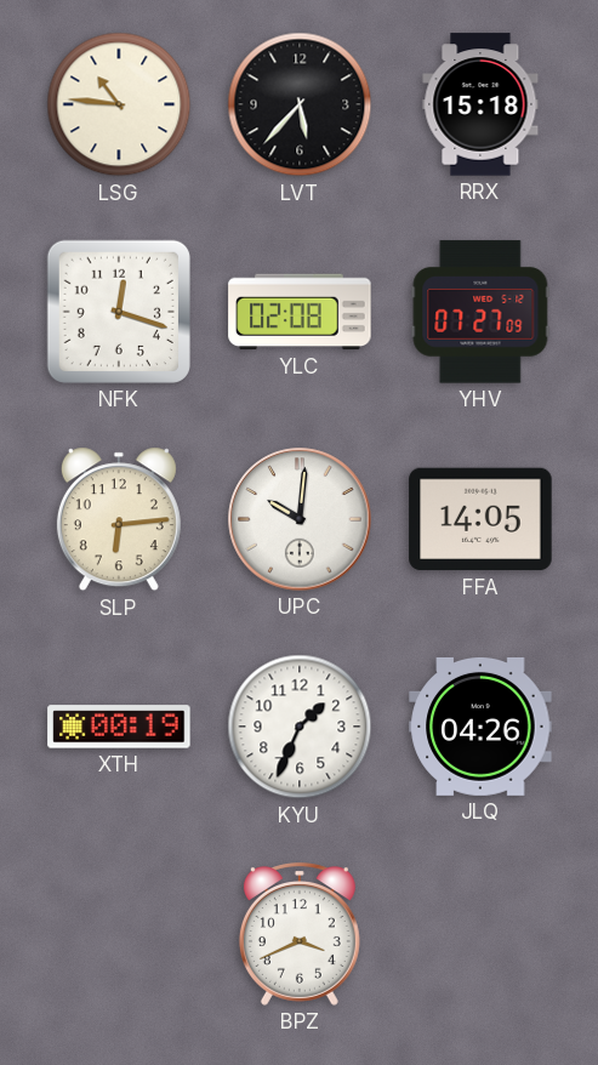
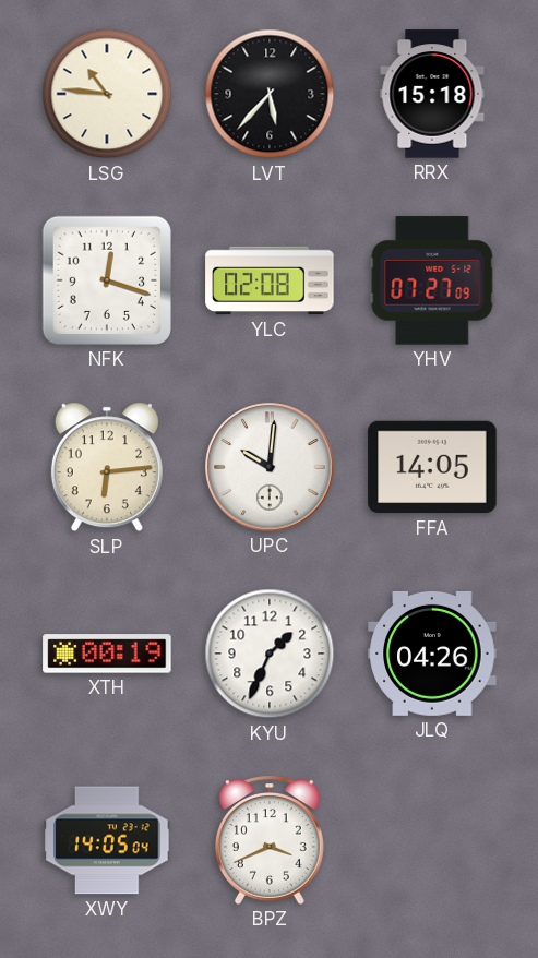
XWY: none -> 14:05
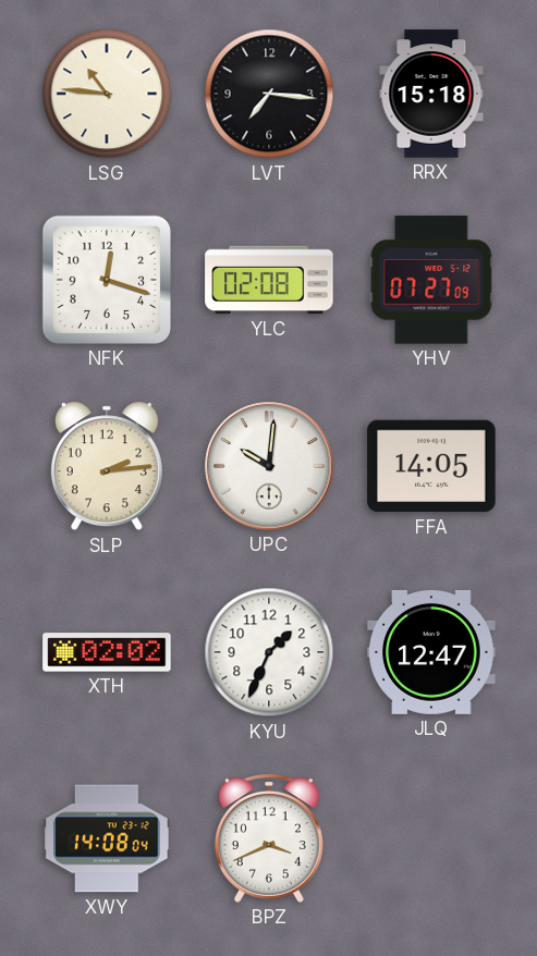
LVT: 5:37 -> 7:16
SLP: 6:14 -> 2:14
XTH: 00:19 -> 02:02
JLQ: 04:26 -> 12:47
XWY: 14:05 -> 14:08
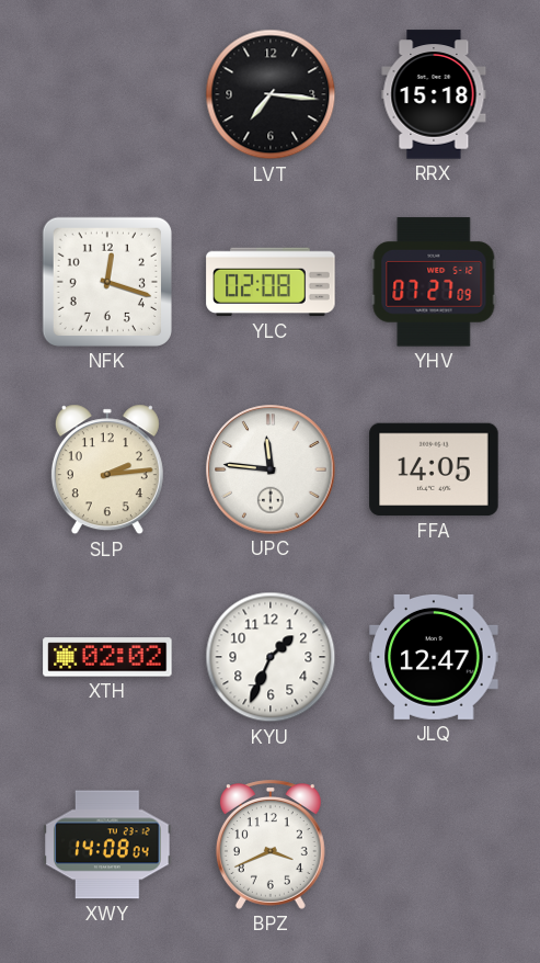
LSG: 10:46 -> none
UPC: 10:01 -> 11:46
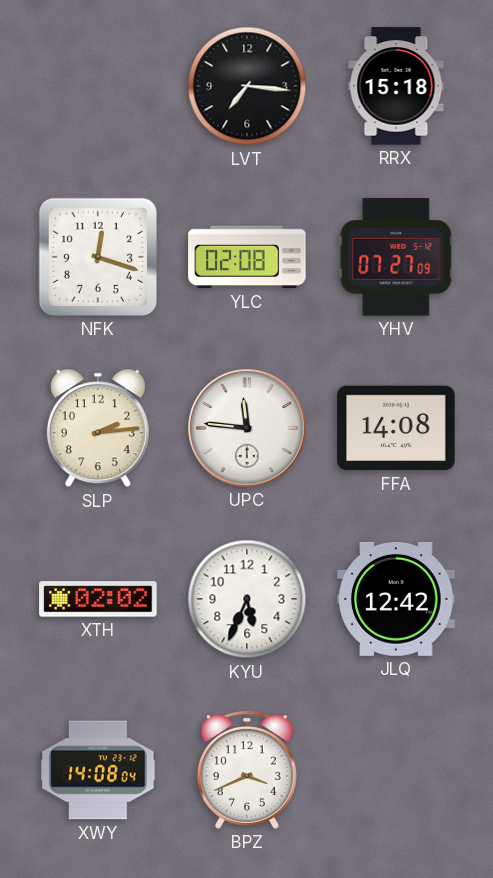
FFA: 14:05 -> 14:08
KYU: 1:34 -> 5:34
JLQ: 12:47 -> 12:42
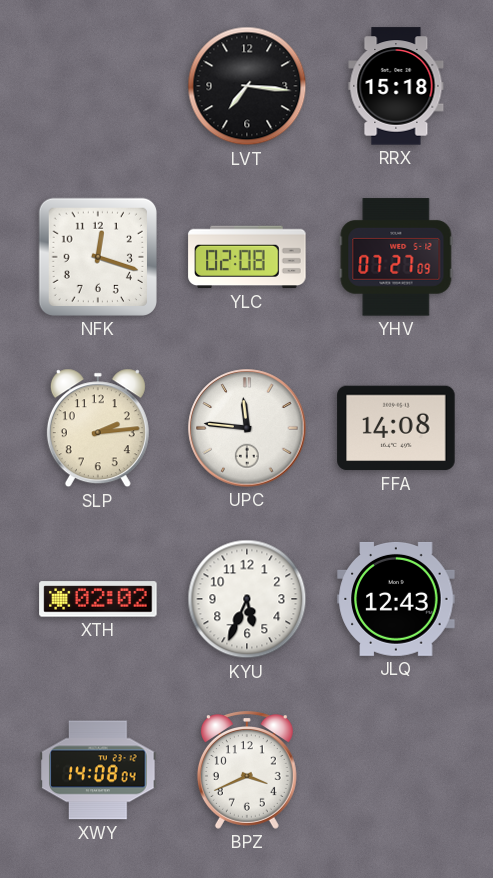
JLQ: 12:42 -> 12:43
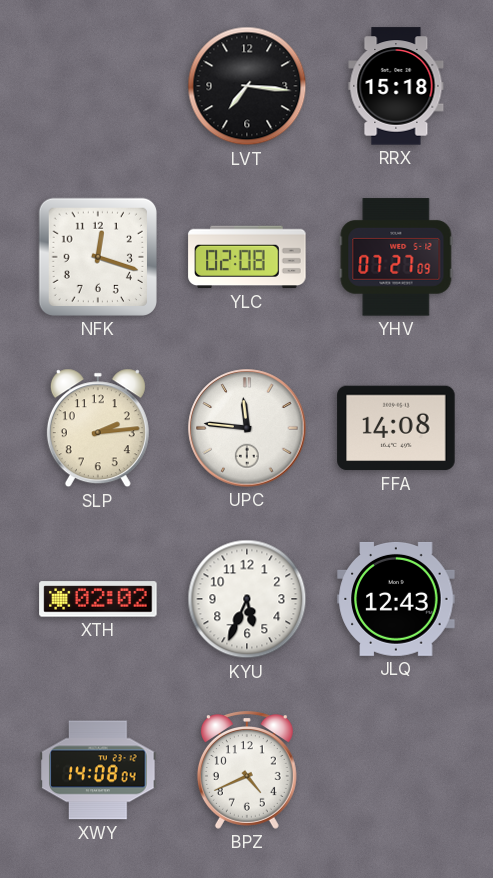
BPZ: 3:41 -> 4:41
